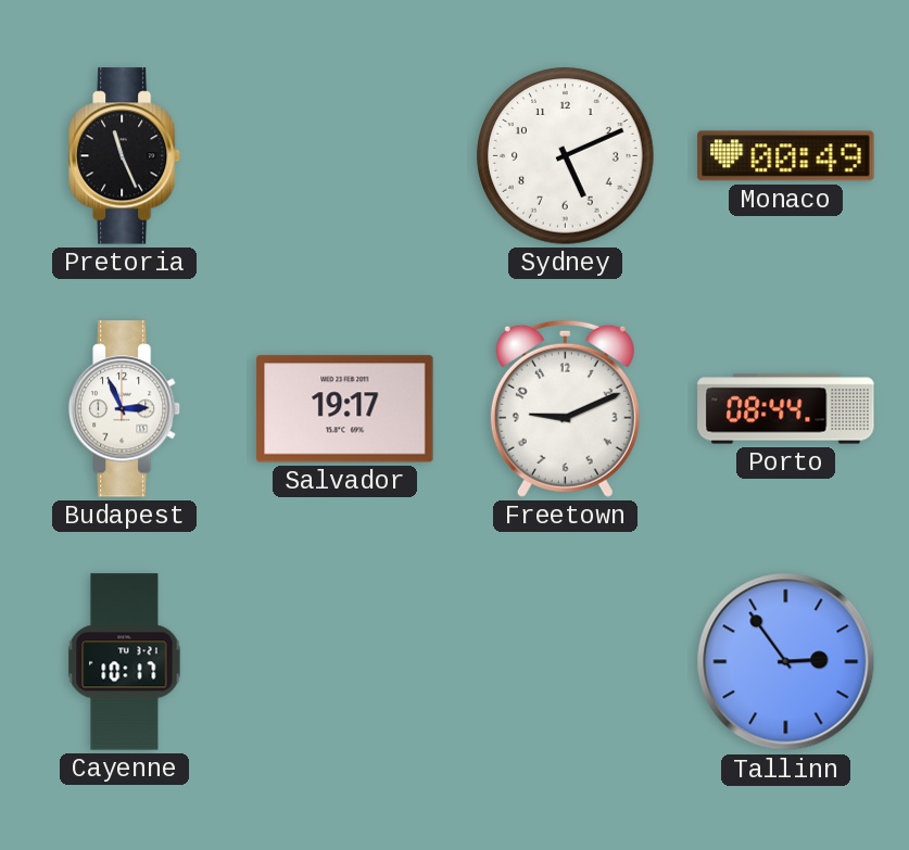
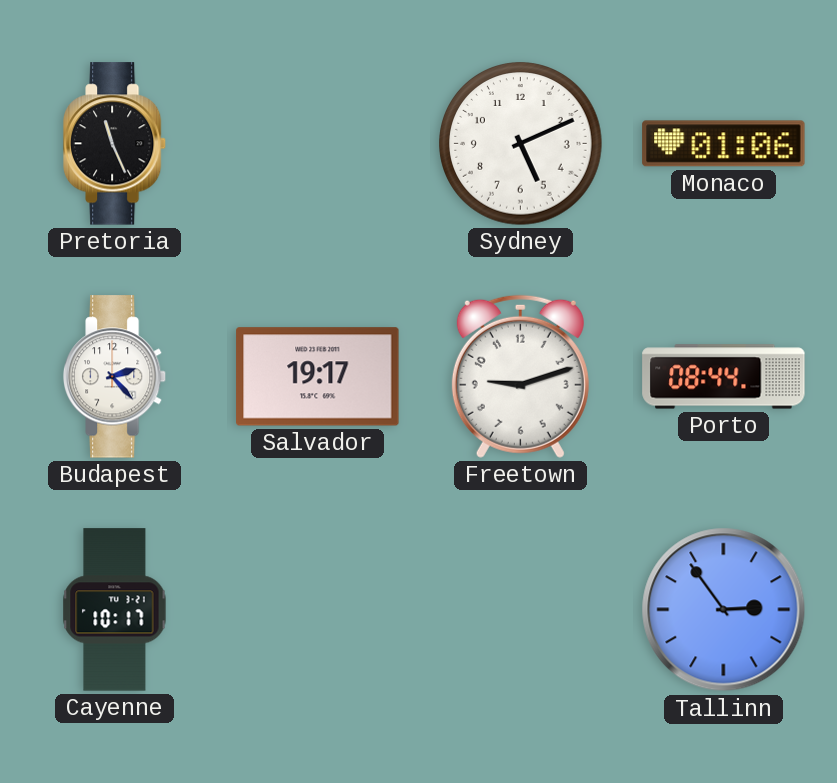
Monaco: 00:49 -> 01:06
Budapest: 2:56 -> 2:23
Freetown: 9:11 -> 9:12
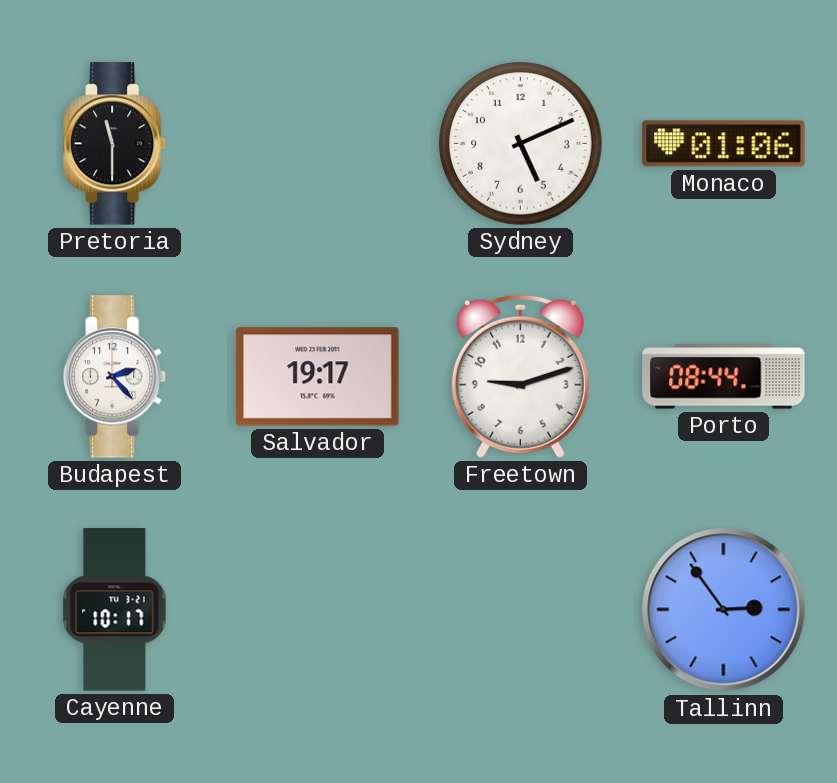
Pretoria: 11:26 -> 11:30
